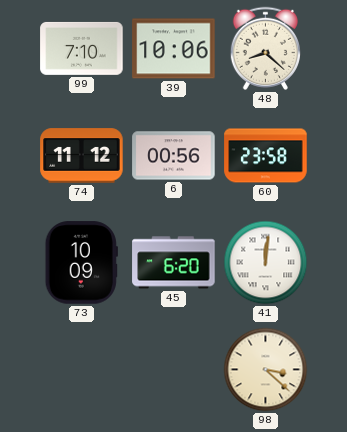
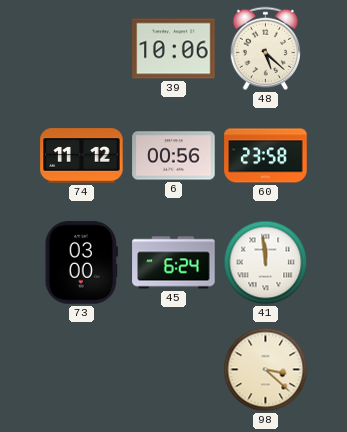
99: 7:10 -> none
48: 8:22 -> 5:22
73: 10:09 -> 03:00
45: 6:20 -> 6:24
41: 12:01 -> 11:59
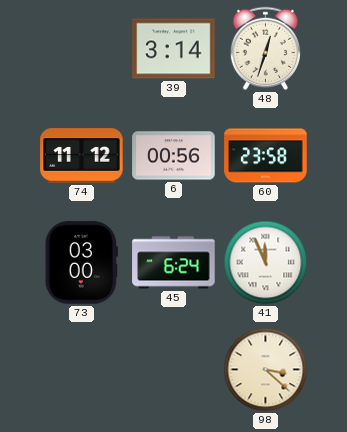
39: 10:06 -> 3:14
48: 5:22 -> 12:33
41: 11:59 -> 11:56
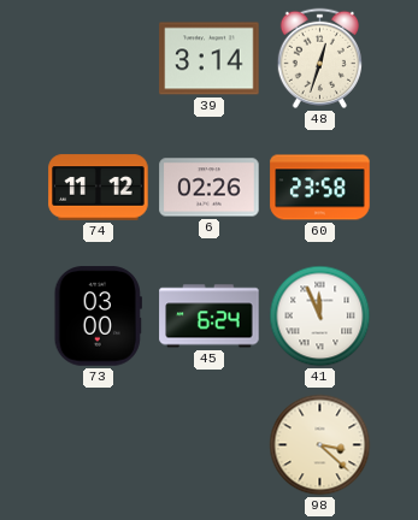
6: 00:56 -> 02:26
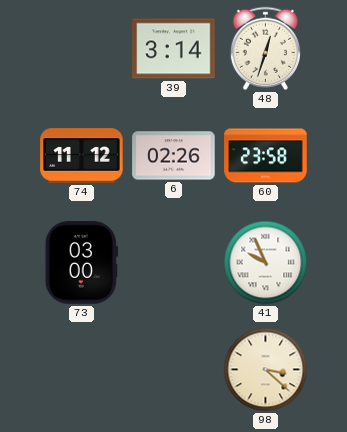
45: 6:24 -> none
41: 11:56 -> 9:56
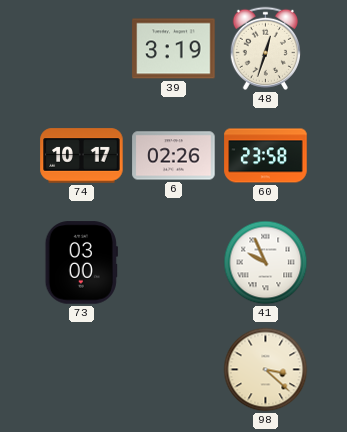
39: 3:14 -> 3:19
74: 11:12 -> 10:17
